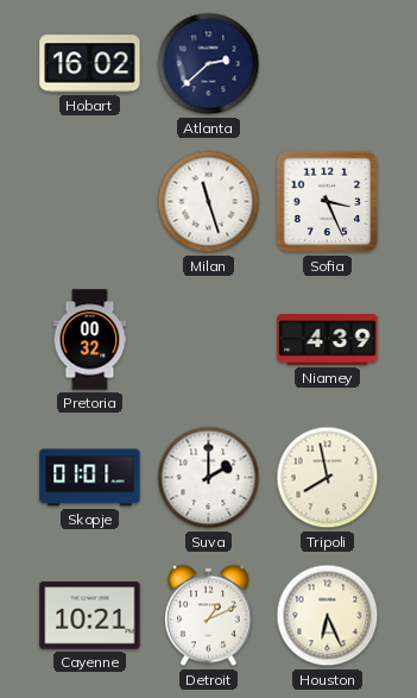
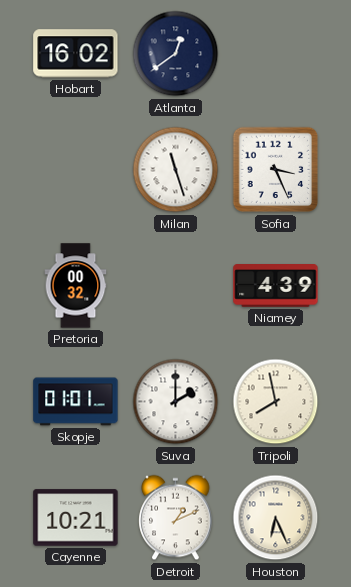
Atlanta: 2:38 -> 12:39
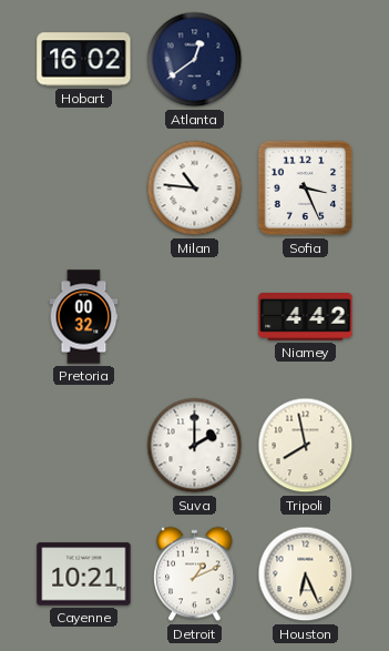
Milan: 11:27 -> 10:46
Niamey: 4:39 -> 4:42
Skopje: 01:01 -> none
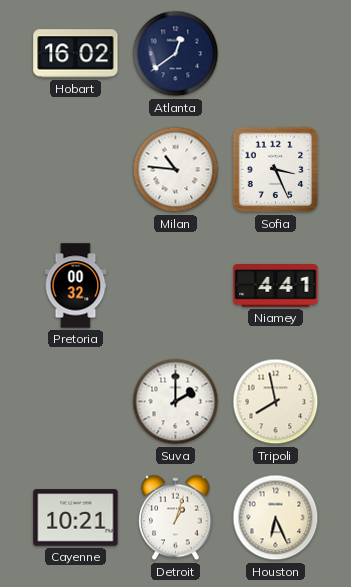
Niamey: 4:42 -> 4:41
Detroit: 1:11 -> 1:03
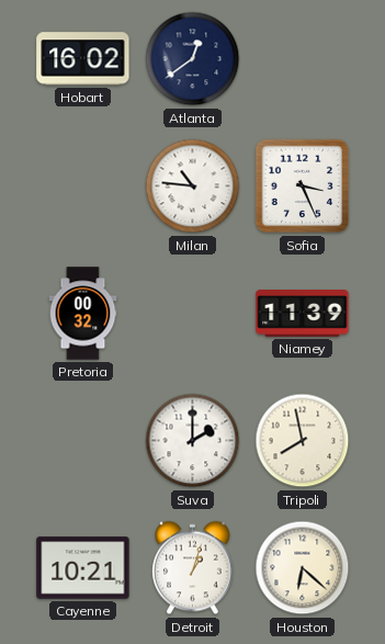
Niamey: 4:41 -> 11:39
Houston: 6:26 -> 6:22
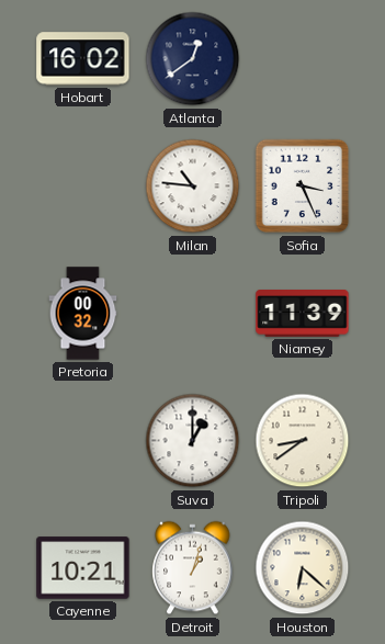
Suva: 2:00 -> 1:00
Tripoli: 7:58 -> 8:39
